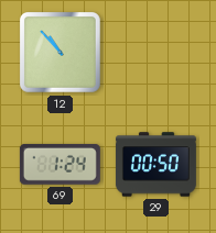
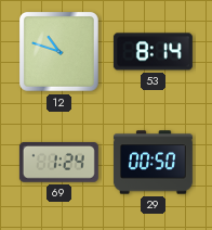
12: 10:53 -> 10:48
53: none -> 8:14
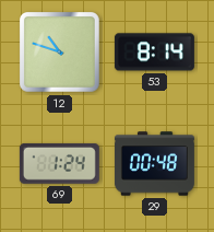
29: 00:50 -> 00:48
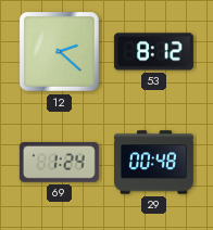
12: 10:48 -> 2:22
53: 8:14 -> 8:12
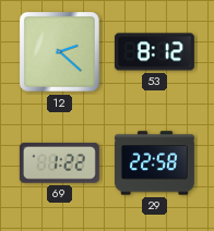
69: 1:24 -> 1:22
29: 00:48 -> 22:58
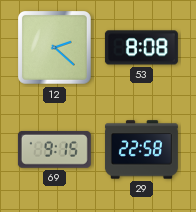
53: 8:12 -> 8:08
69: 1:22 -> 9:15
